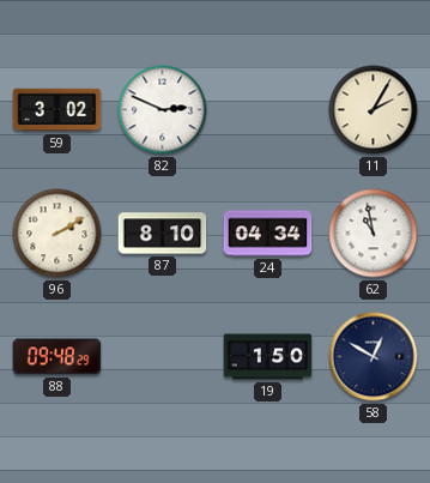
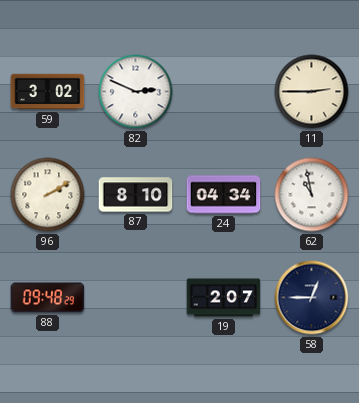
11: 2:05 -> 2:45
19: 1:50 -> 2:07
58: 12:50 -> 12:45
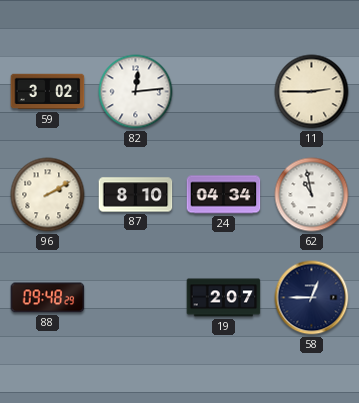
82: 2:49 -> 12:14
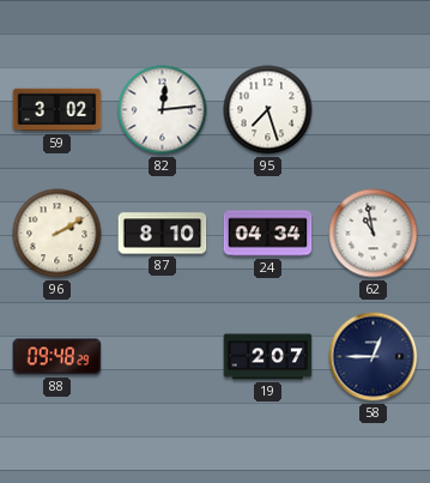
95: none -> 7:27
11: 2:45 -> none
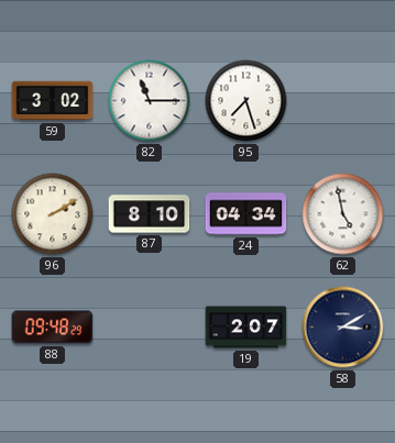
82: 12:14 -> 11:15
62: 10:58 -> 4:58
58: 12:45 -> 3:10
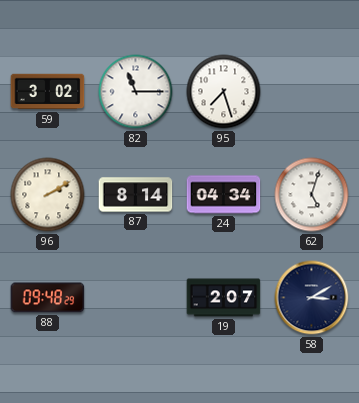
87: 8:10 -> 8:14
62: 4:58 -> 5:03
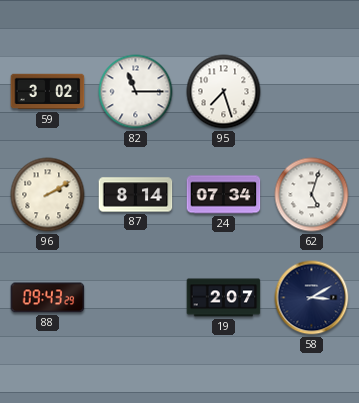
24: 04:34 -> 07:34
88: 09:48 -> 09:43
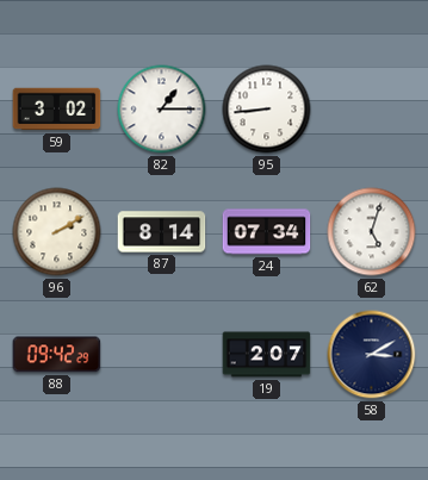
82: 11:15 -> 1:15
95: 7:27 -> 8:44
88: 09:43 -> 09:42
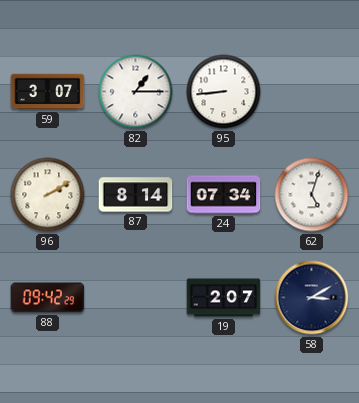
59: 3:02 -> 3:07
